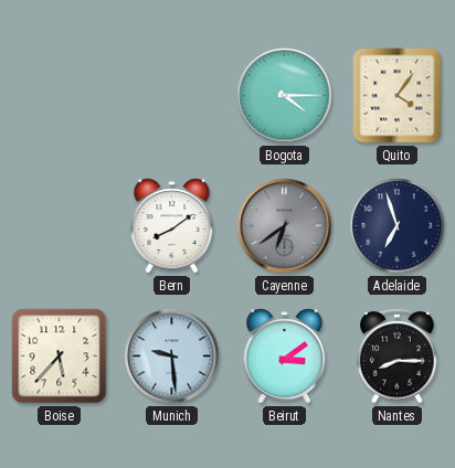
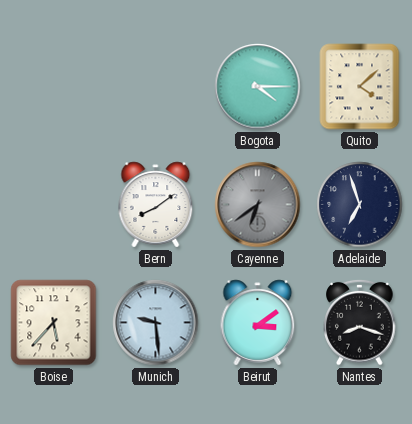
Quito: 4:06 -> 4:08
Nantes: 8:15 -> 8:18
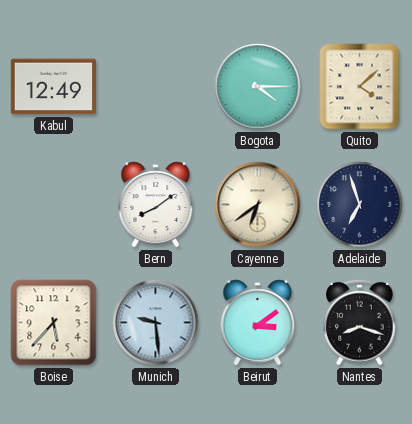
Kabul: none -> 12:49
Cayenne dial: grey -> cream
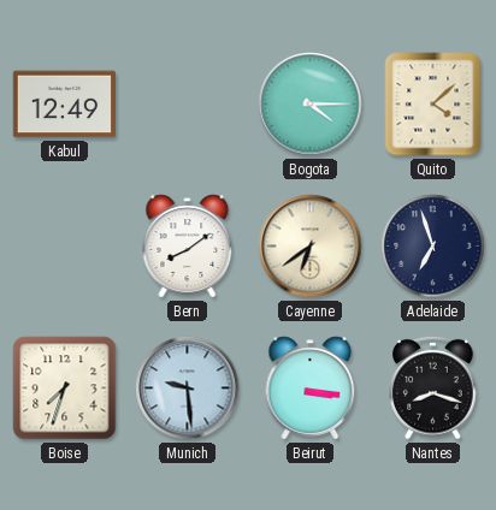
Boise: 5:37 -> 7:33
Beirut: 3:09 -> 3:16
